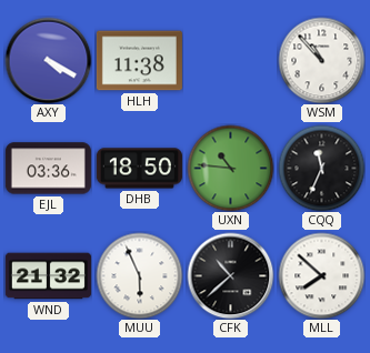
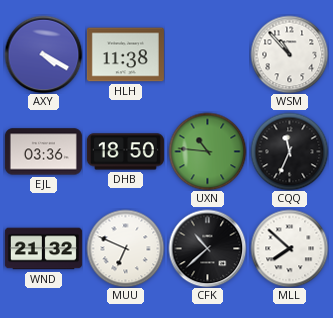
MUU: 5:56 -> 6:49
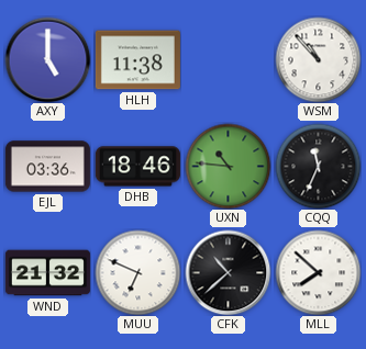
AXY: 4:20 -> 5:00
DHB: 18:50 -> 18:46
